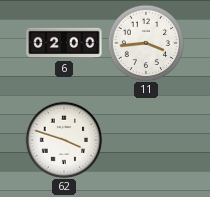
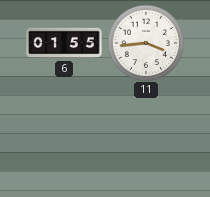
6: 02:00 -> 01:55
62: 3:48 -> none
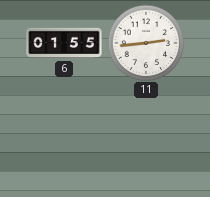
11: 3:44 -> 2:44
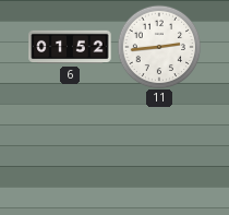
6: 01:55 -> 01:52
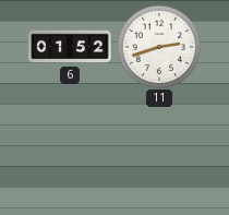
11: 2:44 -> 2:42
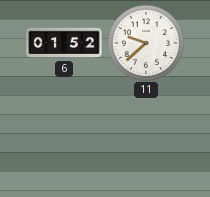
11: 2:42 -> 9:38
